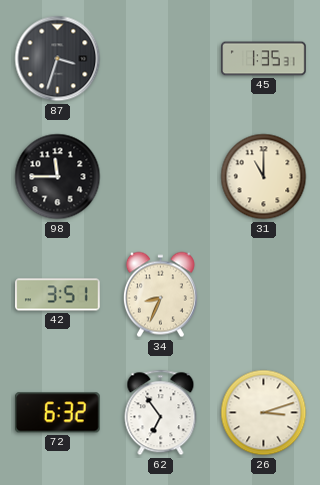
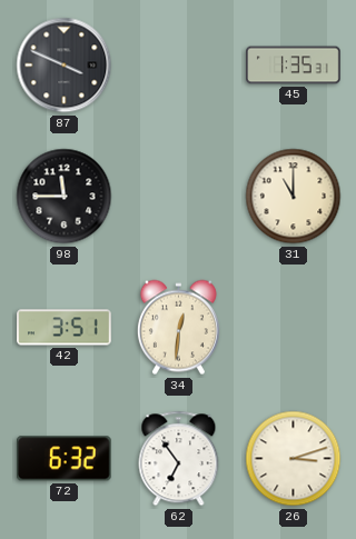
87: 3:33 -> 3:49
34: 8:34 -> 12:31
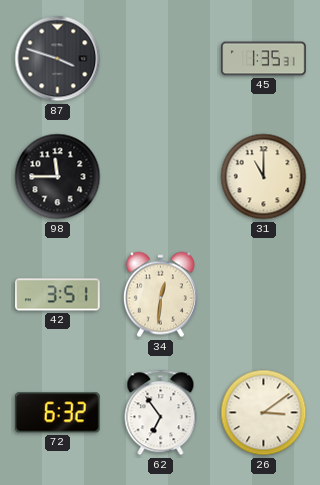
87: 3:49 -> 3:48
26: 3:12 -> 3:09
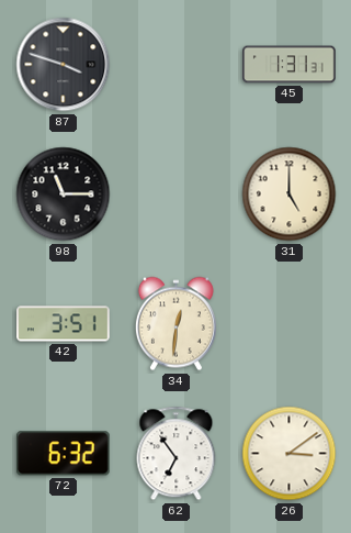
45: 1:35 -> 1:31
98: 11:45 -> 11:15
31: 11:00 -> 5:00
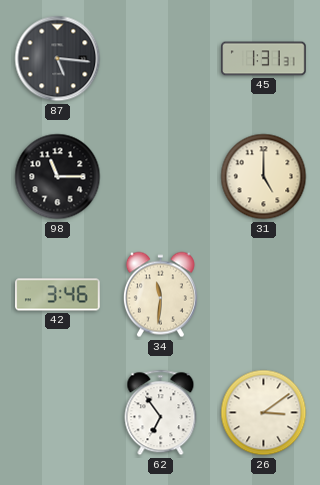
87: 3:48 -> 5:16
42: 3:51 -> 3:46
34: 12:31 -> 11:31
72: 6:32 -> none
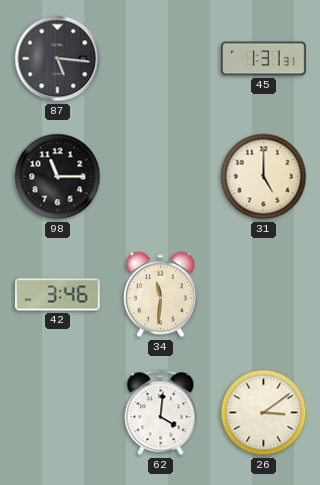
62: 6:54 -> 4:01
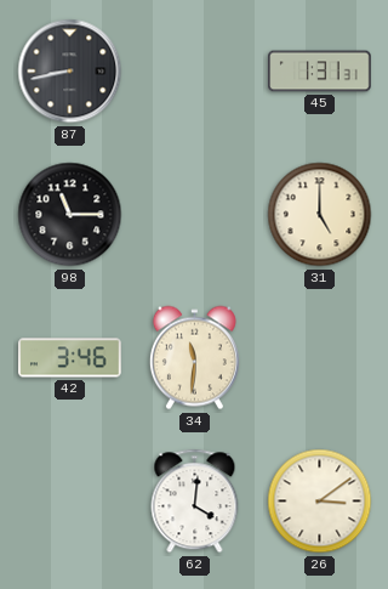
87: 5:16 -> 8:43
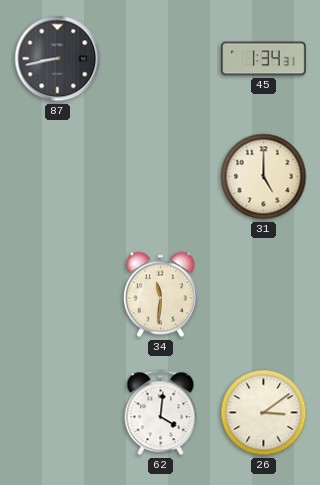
45: 1:31 -> 1:34
98: 11:15 -> none
42: 3:46 -> none
